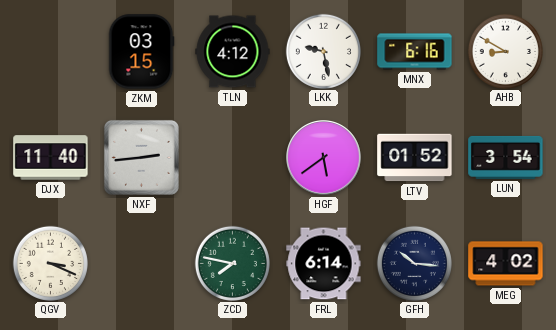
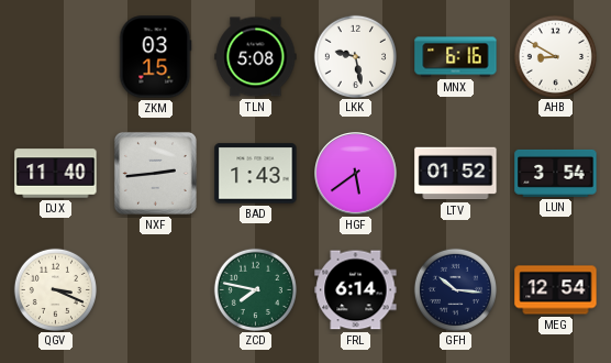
TLN: 4:12 -> 5:08
BAD: none -> 1:43
MEG: 4:02 -> 12:54
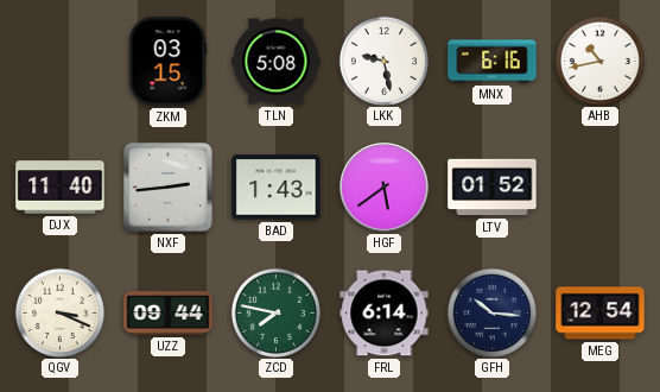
AHB: 8:50 -> 10:43
LUN: 3:54 -> none
UZZ: none -> 09:44
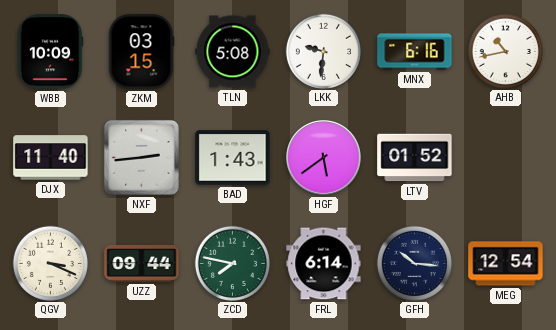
WBB: none -> 10:09
LKK: 9:28 -> 9:31
